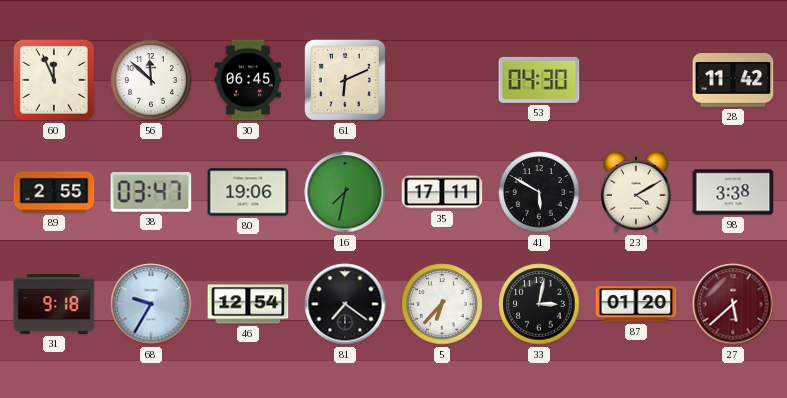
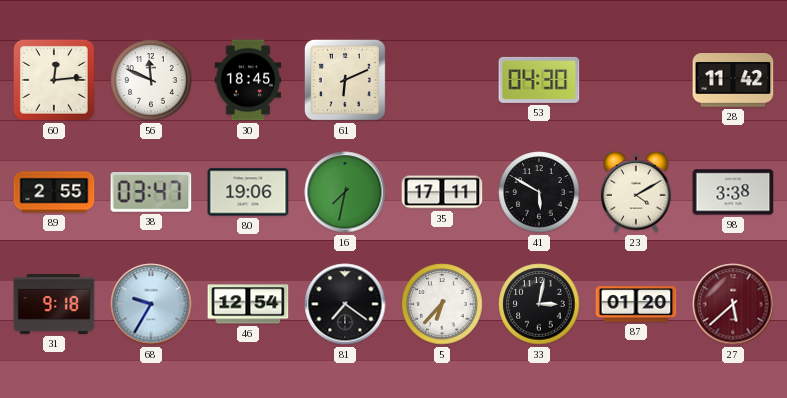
60: 11:56 -> 12:14
56: 11:52 -> 11:49
30: 06:45 -> 18:45
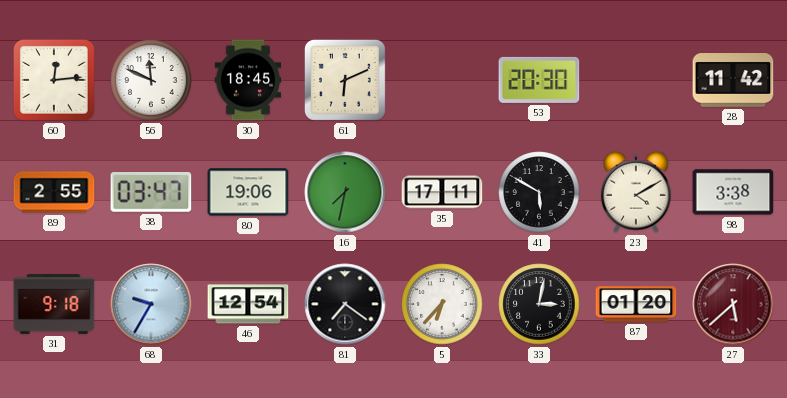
53: 04:30 -> 20:30
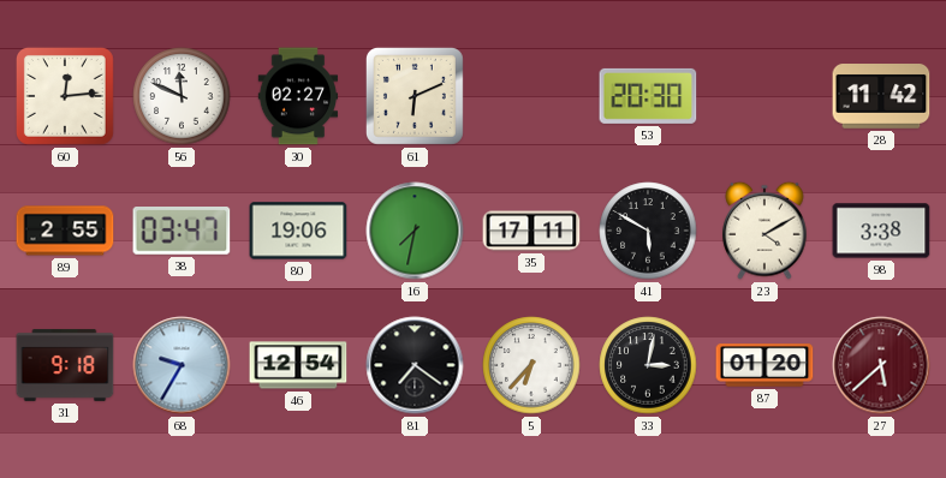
30: 18:45 -> 02:27
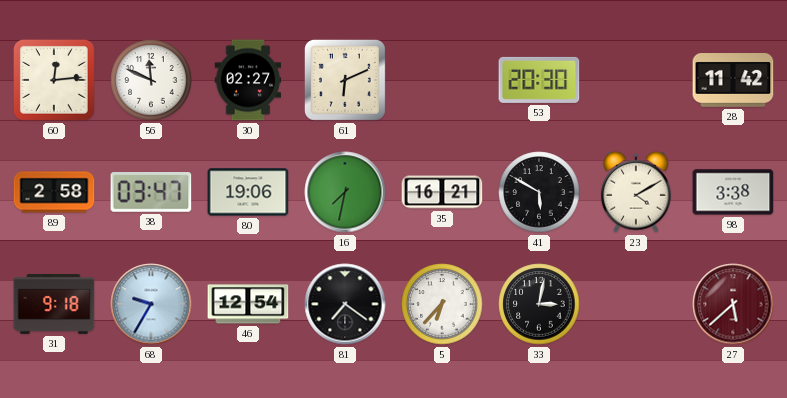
89: 2:55 -> 2:58
35: 17:11 -> 16:21
87: 01:20 -> none
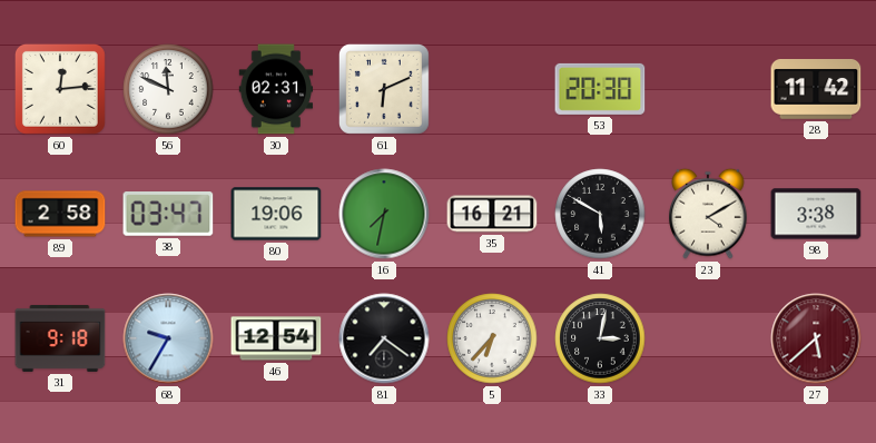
30: 02:27 -> 02:31
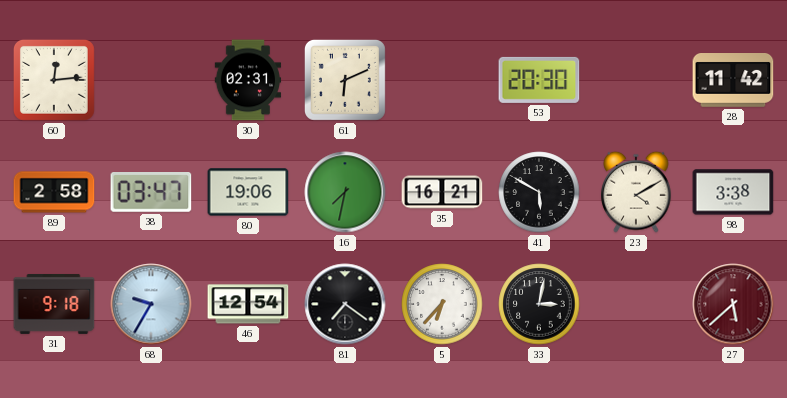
56: 11:49 -> none
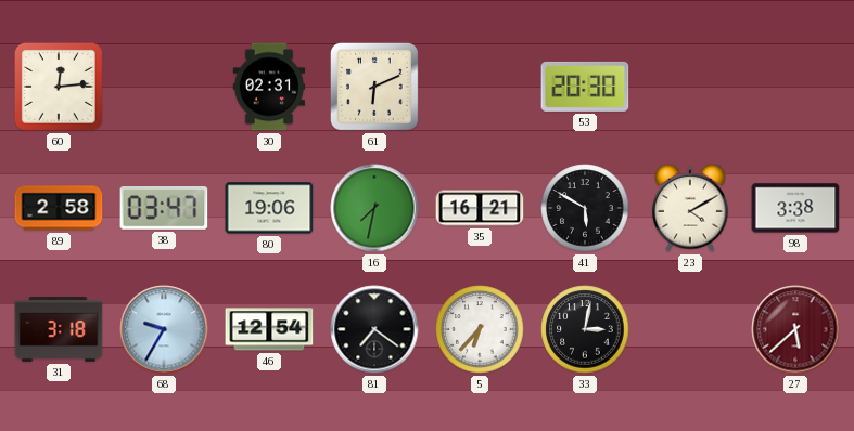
28: 11:42 -> none
31: 9:18 -> 3:18
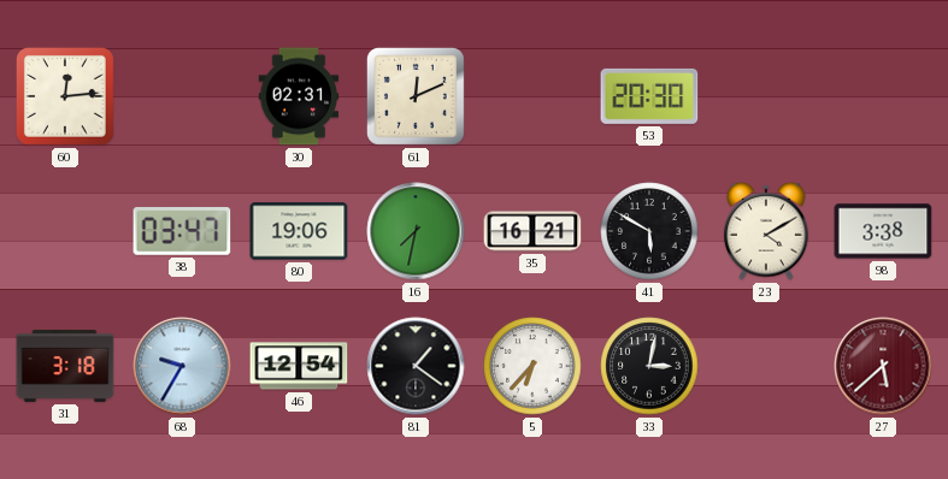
61: 6:11 -> 12:11
89: 2:58 -> none
81: 7:21 -> 1:21
